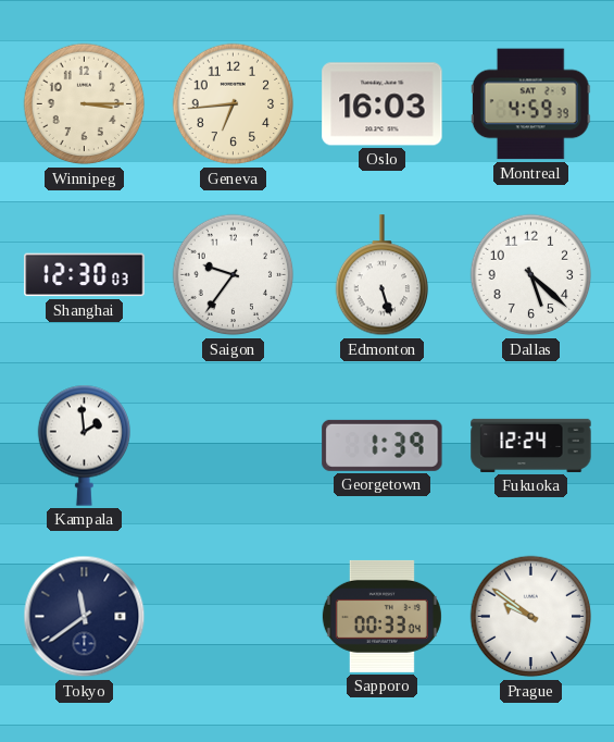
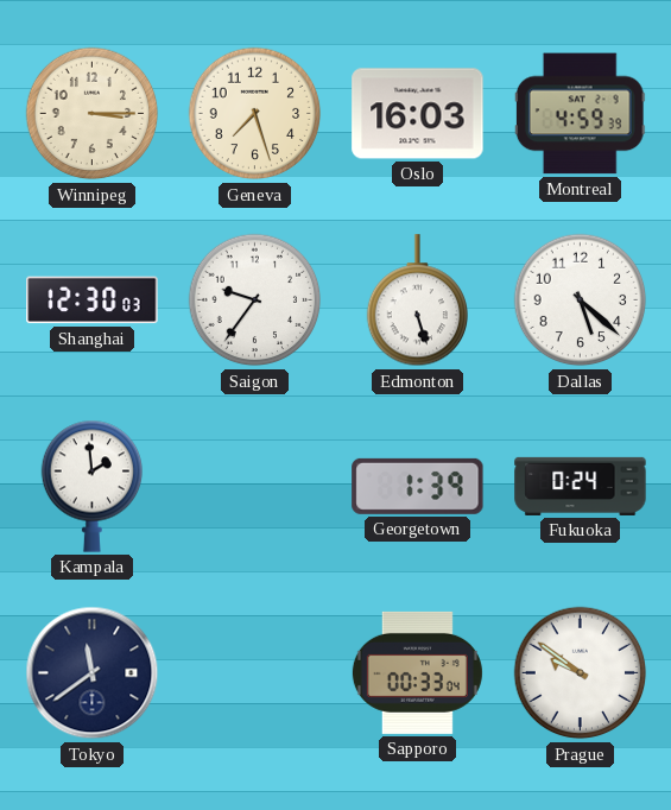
Geneva: 6:44 -> 7:27
Fukuoka: 12:24 -> 0:24
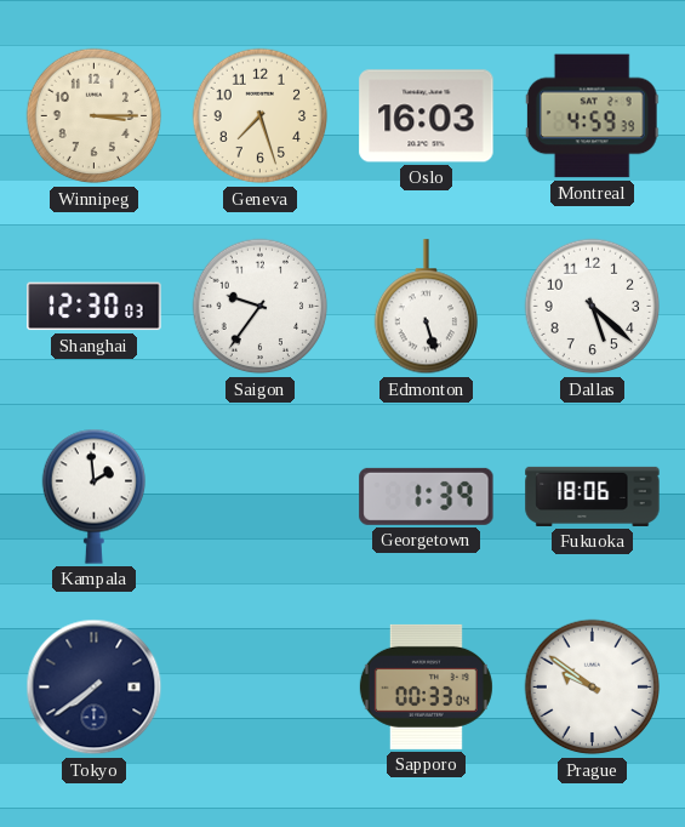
Fukuoka: 0:24 -> 18:06
Tokyo: 11:39 -> 7:39
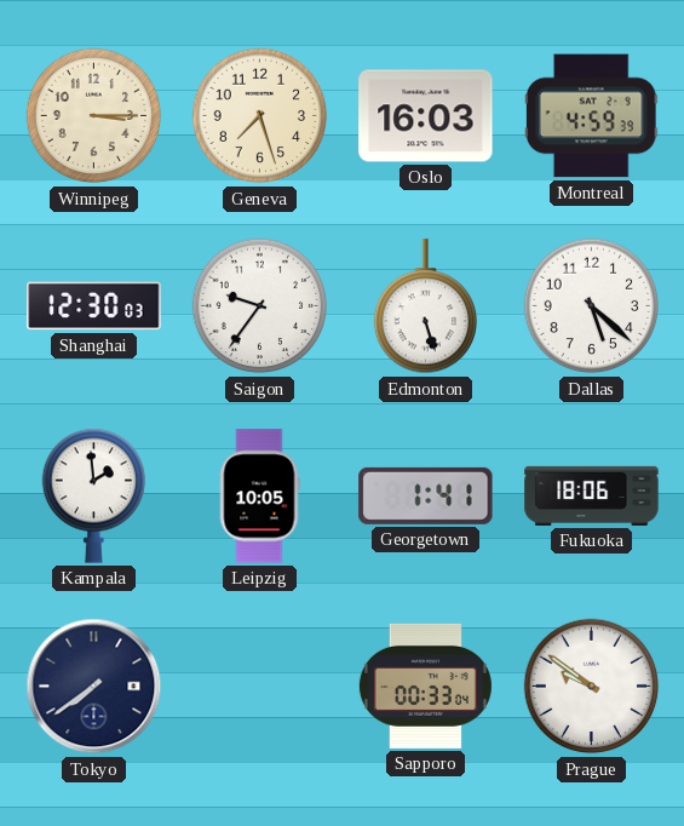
Leipzig: none -> 10:05
Georgetown: 1:39 -> 1:41
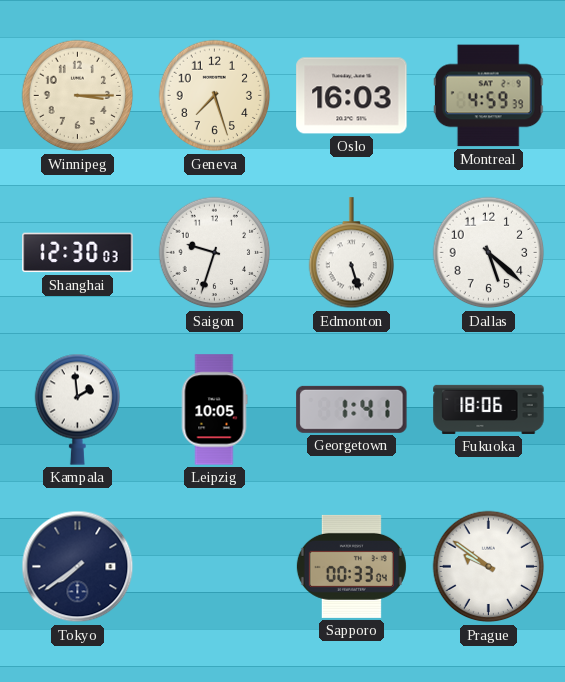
Saigon: 9:36 -> 9:33
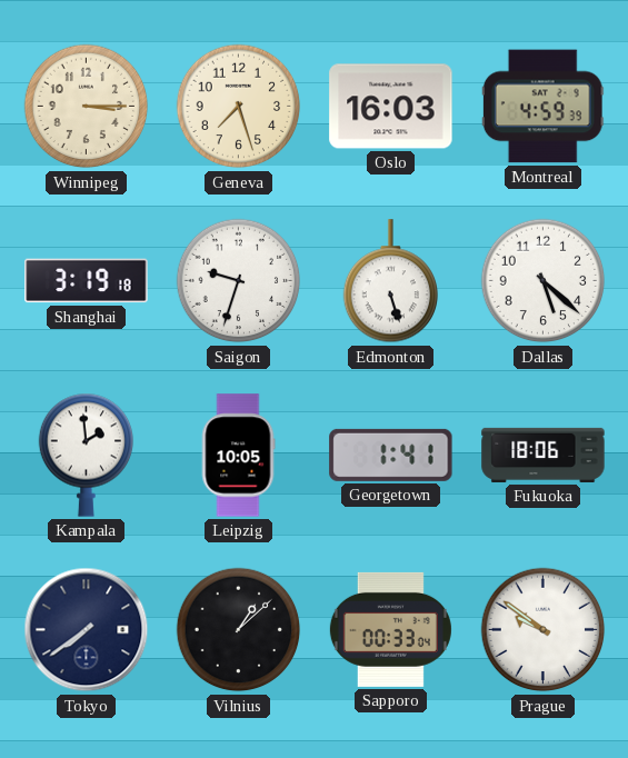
Shanghai: 12:30 -> 3:19
Vilnius: none -> 1:08
